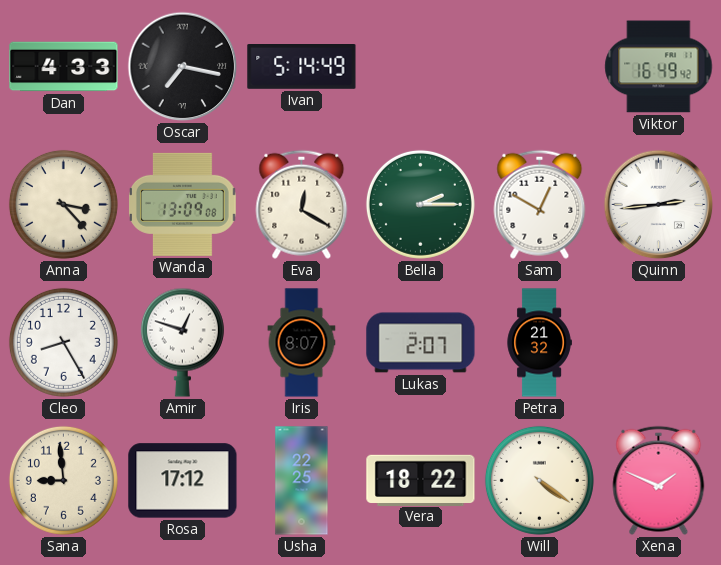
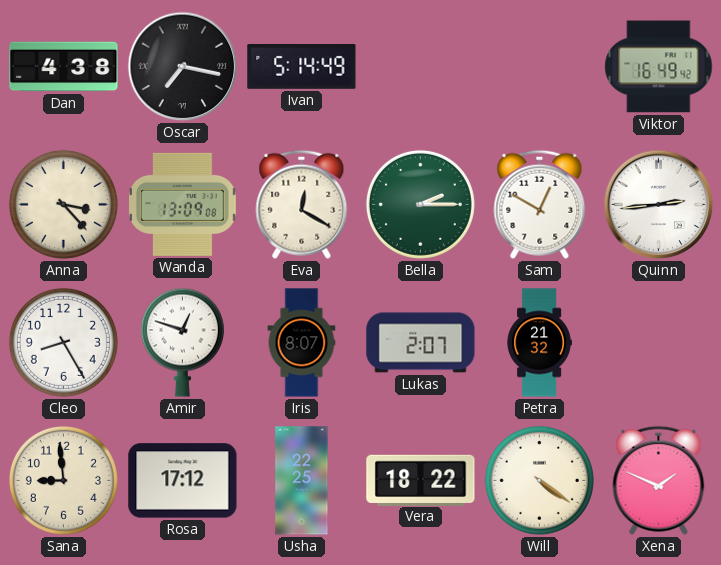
Dan: 4:33 -> 4:38
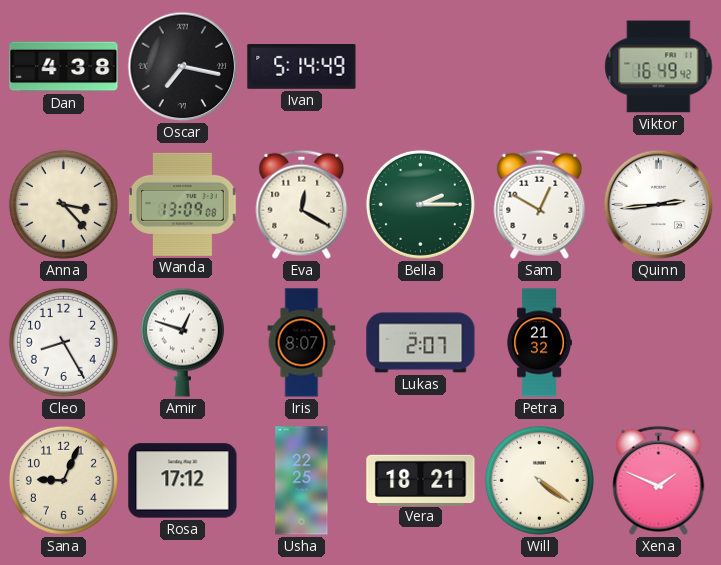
Sana: 8:59 -> 9:04
Vera: 18:22 -> 18:21
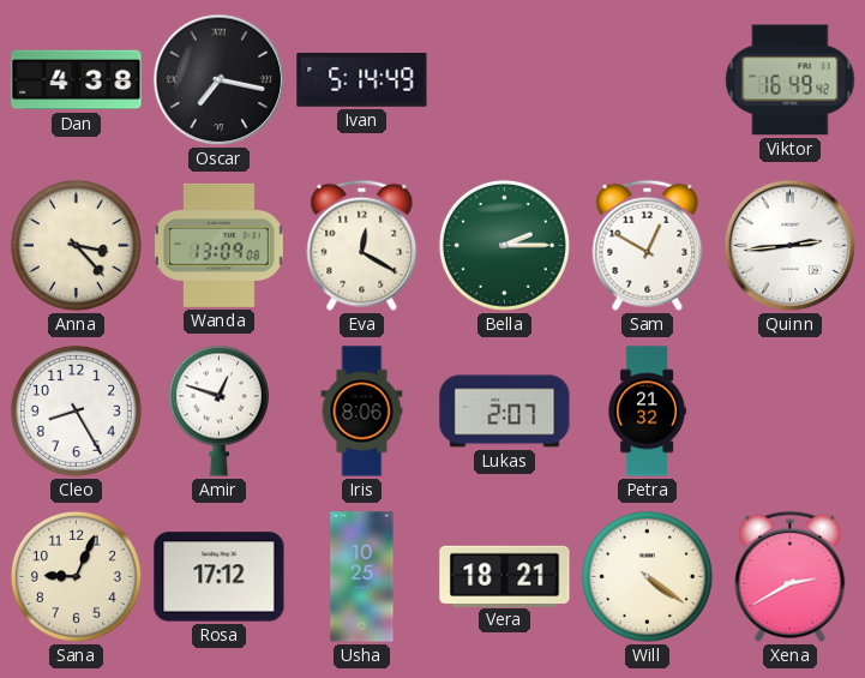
Iris: 8:07 -> 8:06
Usha: 22:25 -> 10:25
Xena: 1:49 -> 2:40
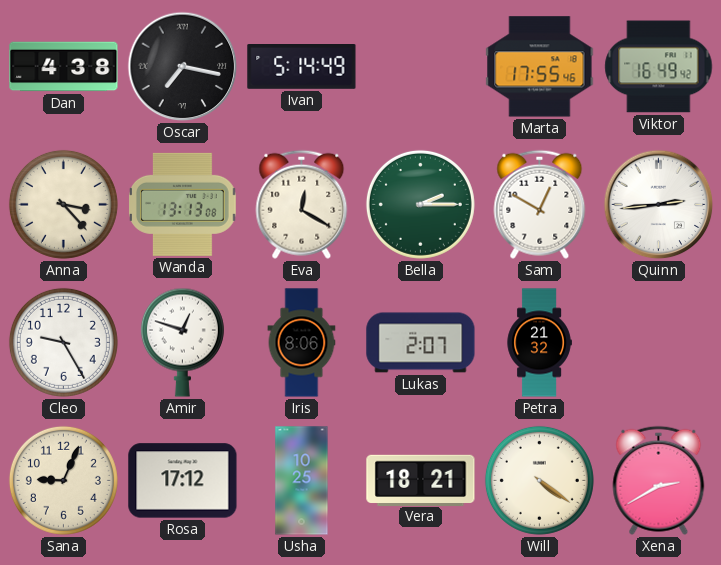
Marta: none -> 17:55
Wanda: 13:09 -> 13:13
Cleo: 8:25 -> 9:25
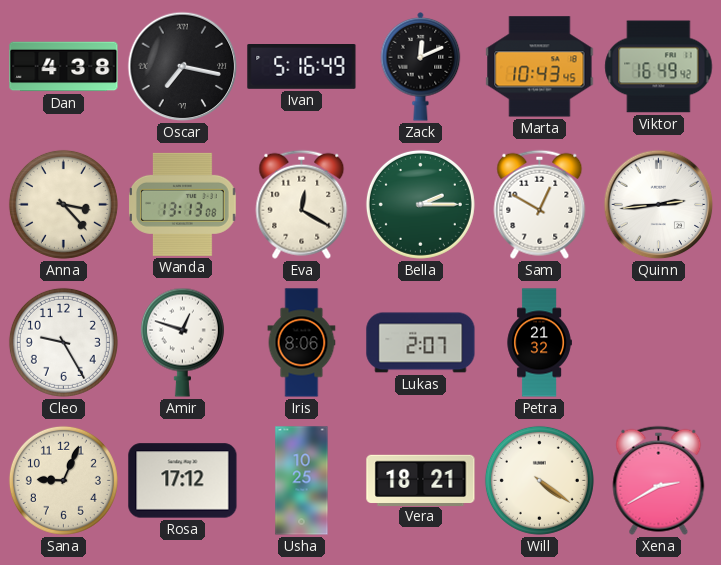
Ivan: 5:14 -> 5:16
Zack: none -> 12:11
Marta: 17:55 -> 10:43
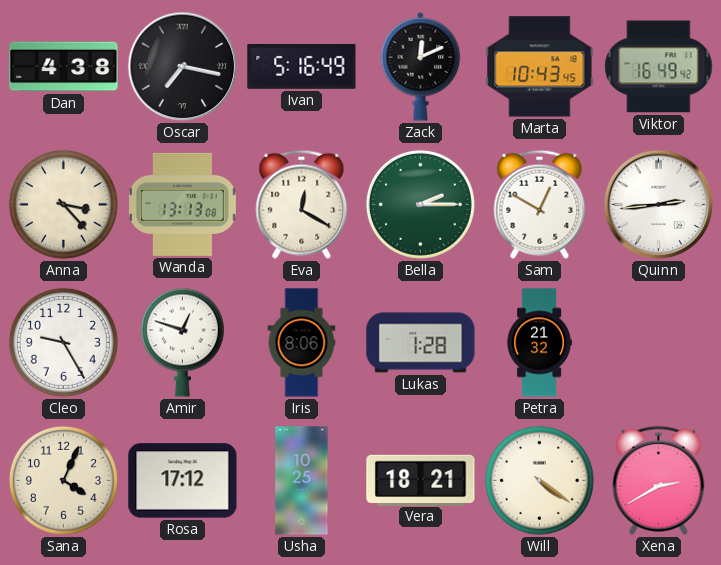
Lukas: 2:07 -> 1:28
Sana: 9:04 -> 4:04
